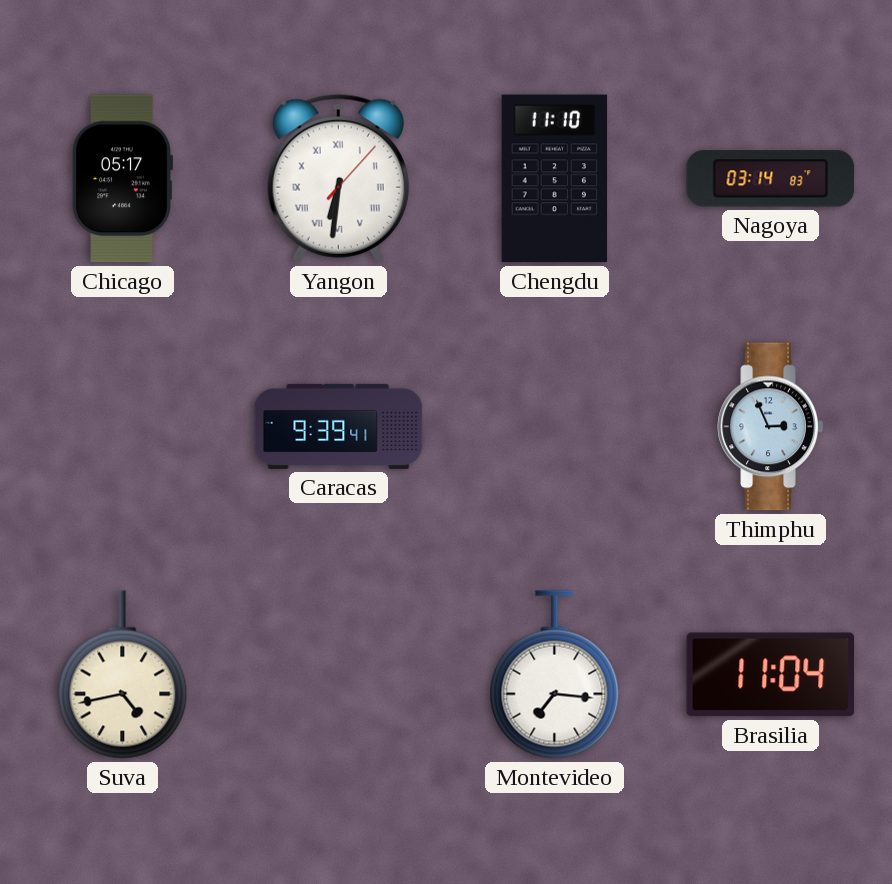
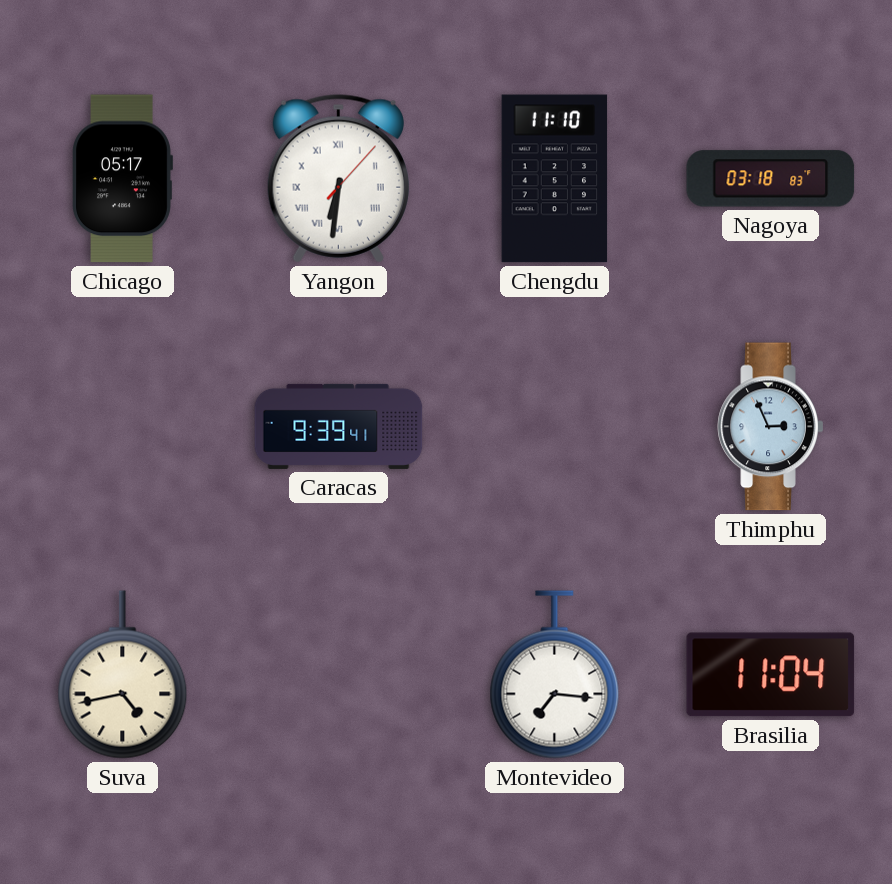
Nagoya: 03:14 -> 03:18
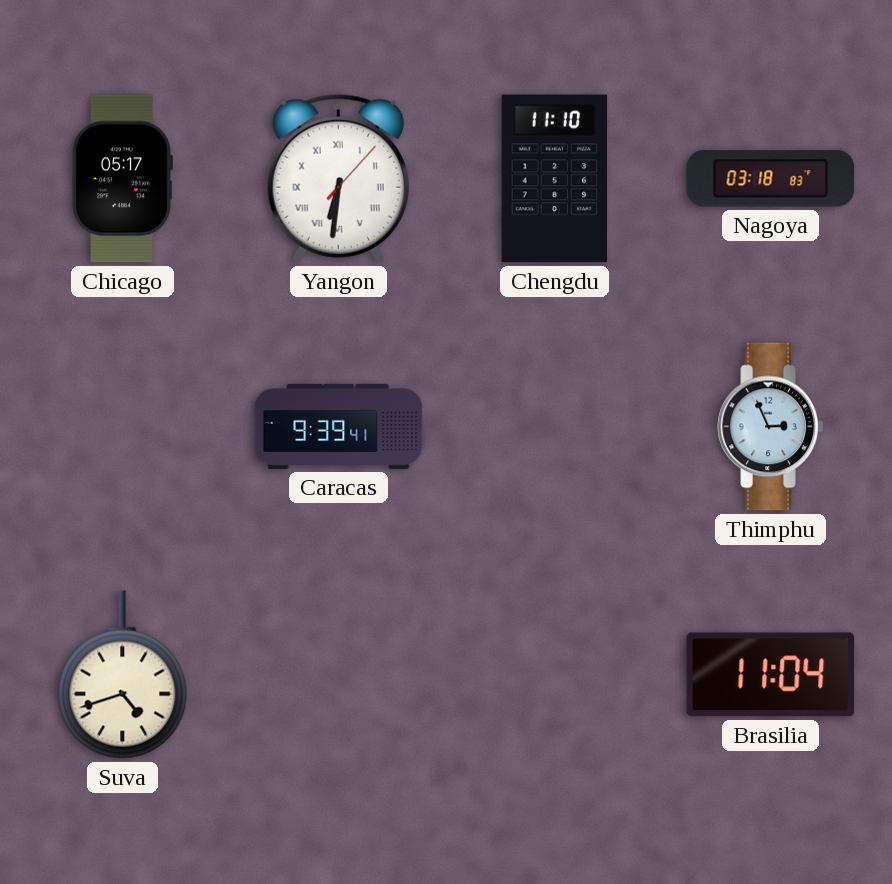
Suva: 4:43 -> 4:42
Montevideo: 7:16 -> none
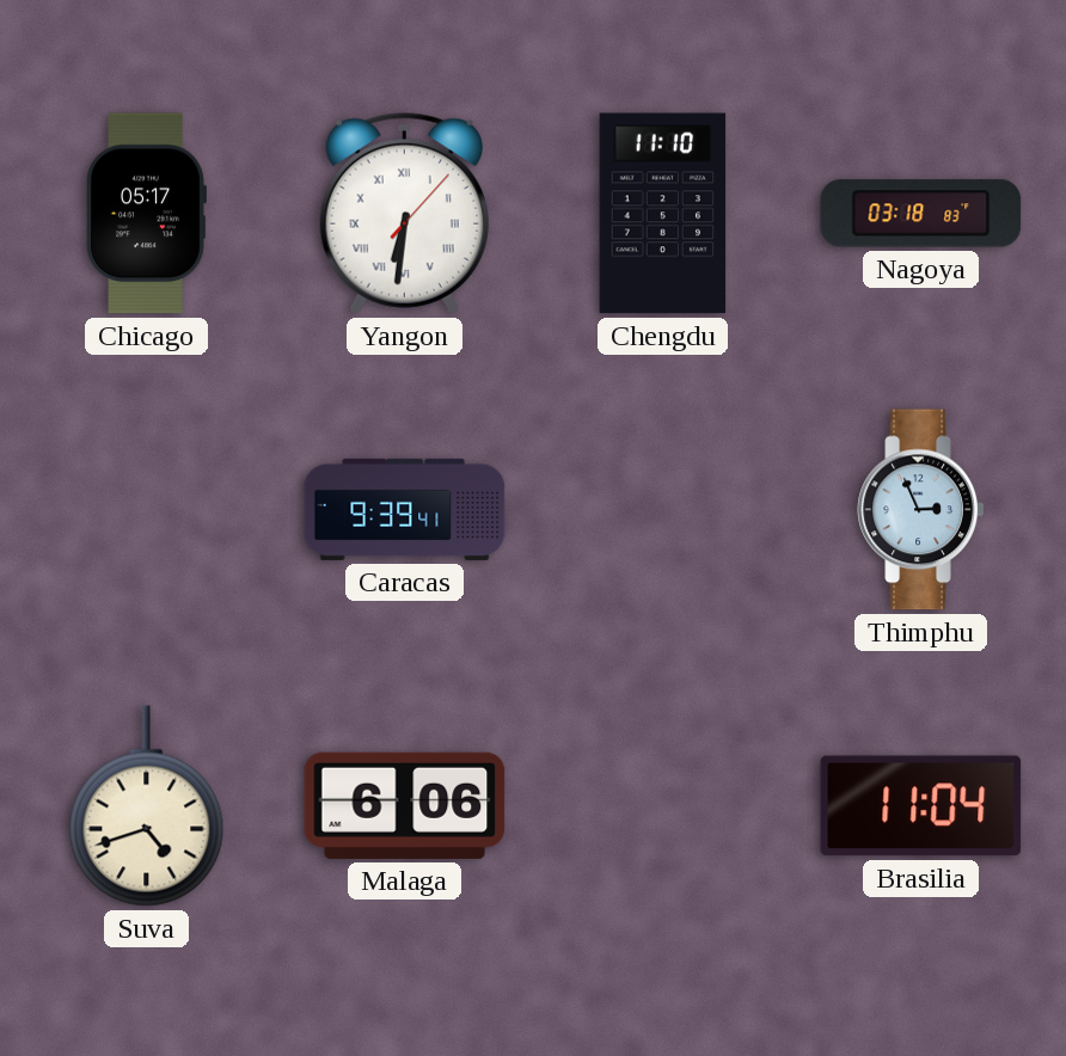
Malaga: none -> 6:06
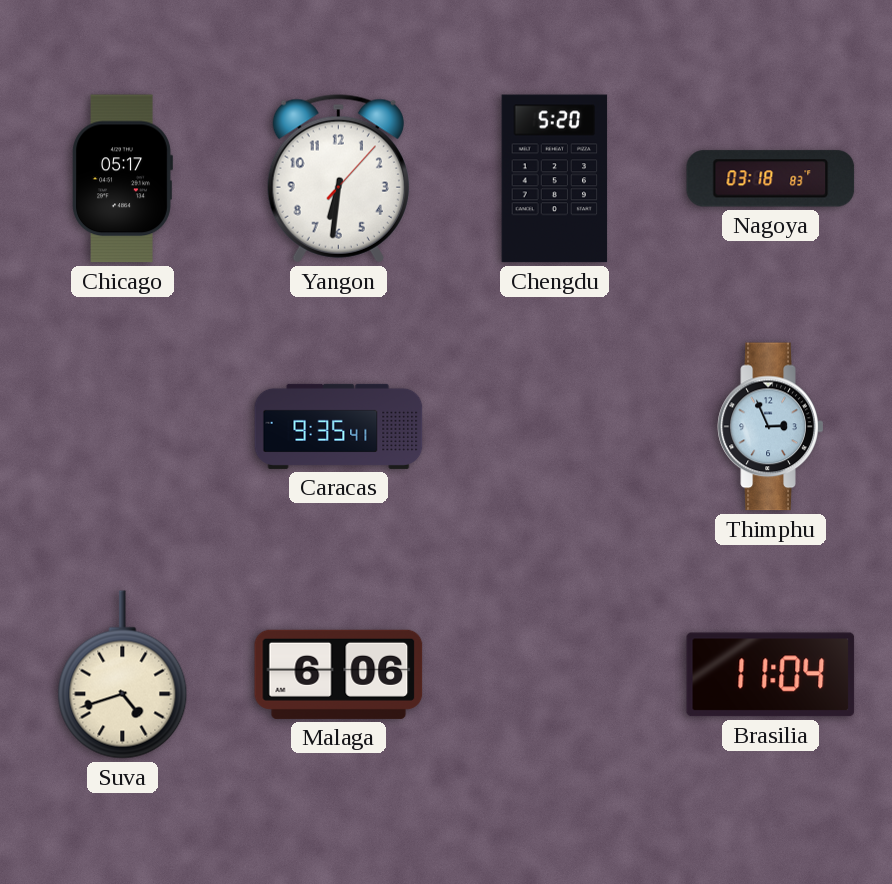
Yangon numerals: Roman -> Arabic
Chengdu: 11:10 -> 5:20
Caracas: 9:39 -> 9:35
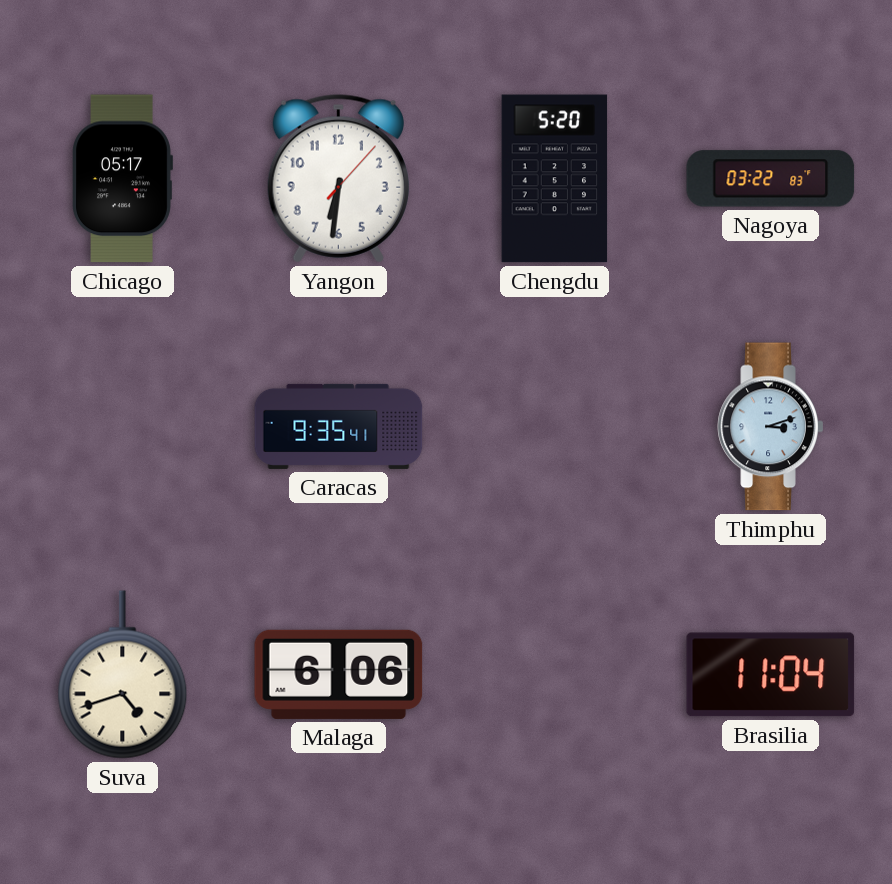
Nagoya: 03:18 -> 03:22
Thimphu: 2:56 -> 3:12
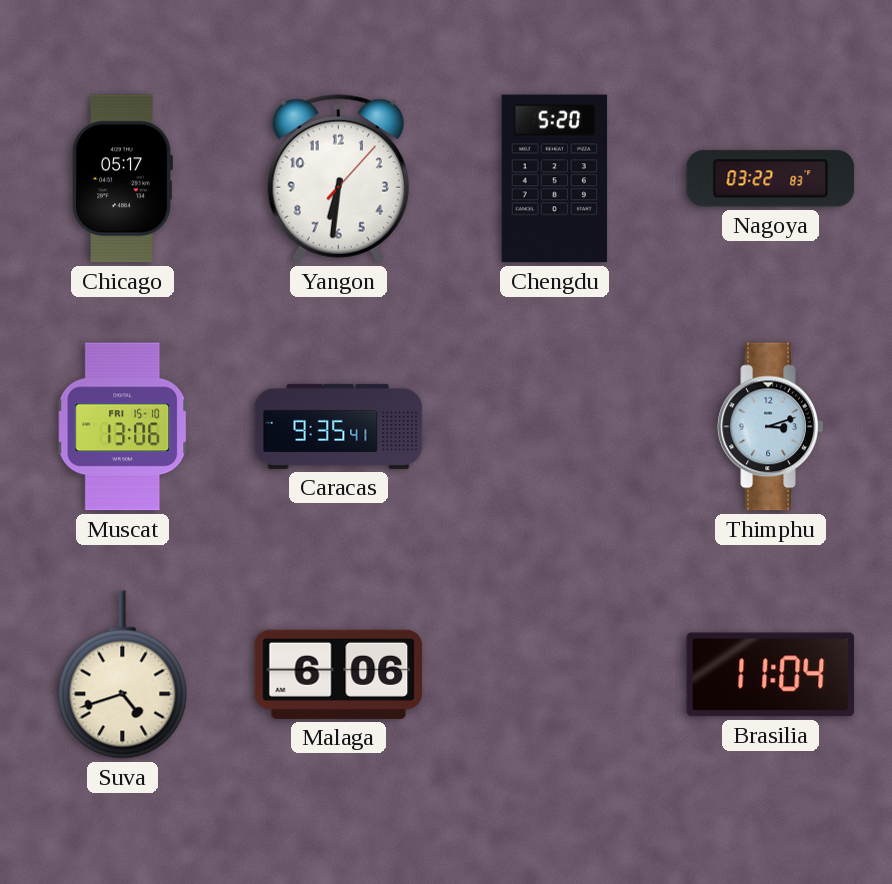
Muscat: none -> 13:06
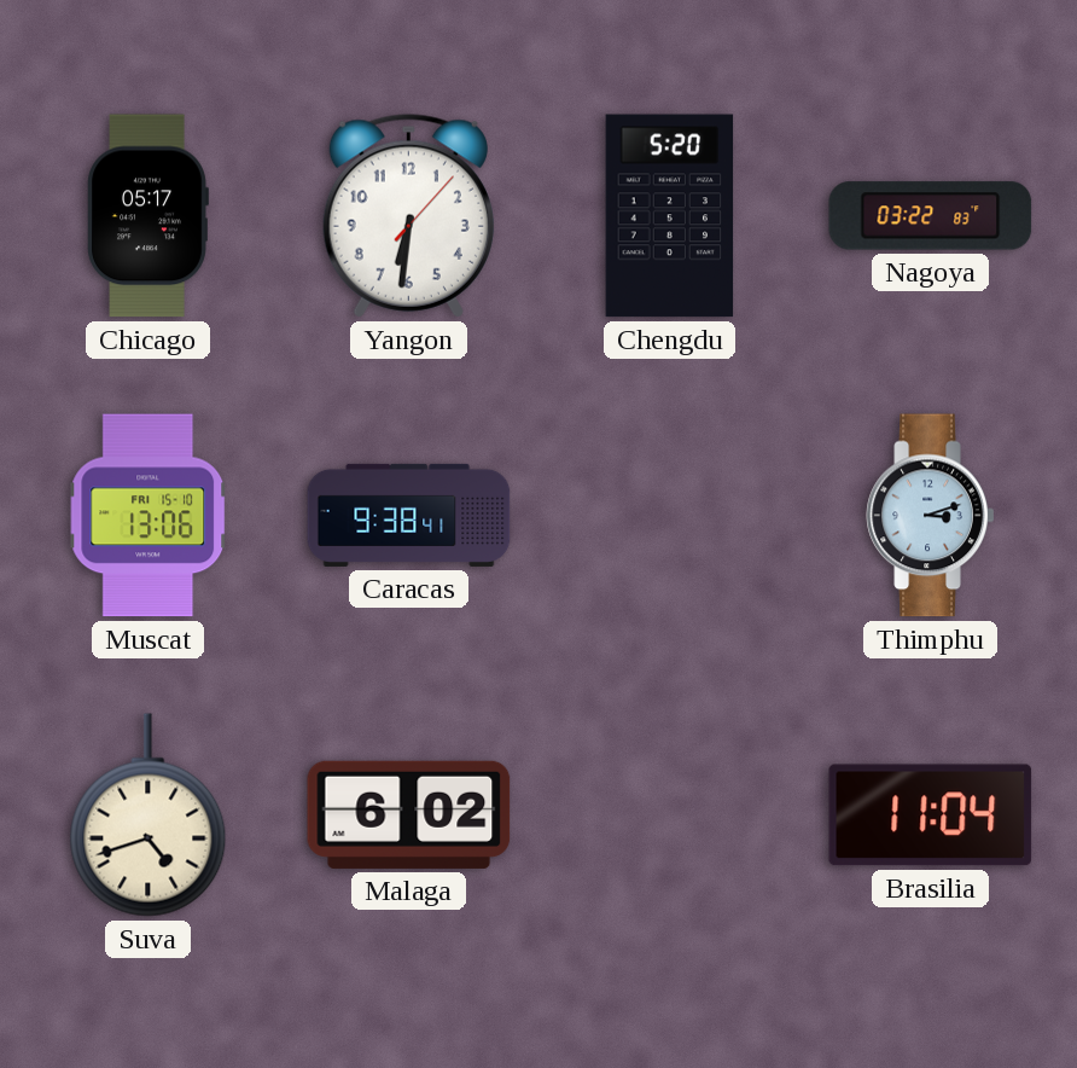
Caracas: 9:35 -> 9:38
Malaga: 6:06 -> 6:02
